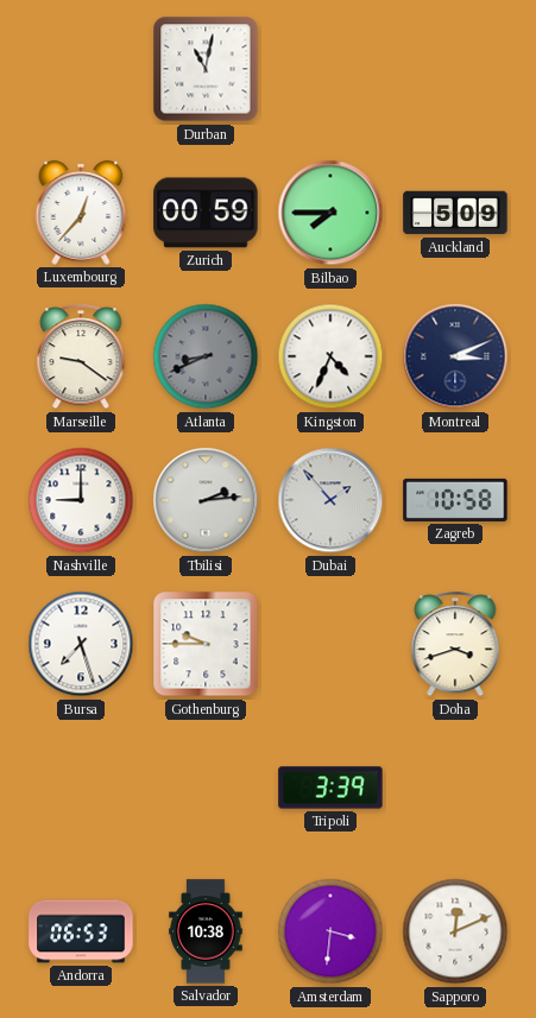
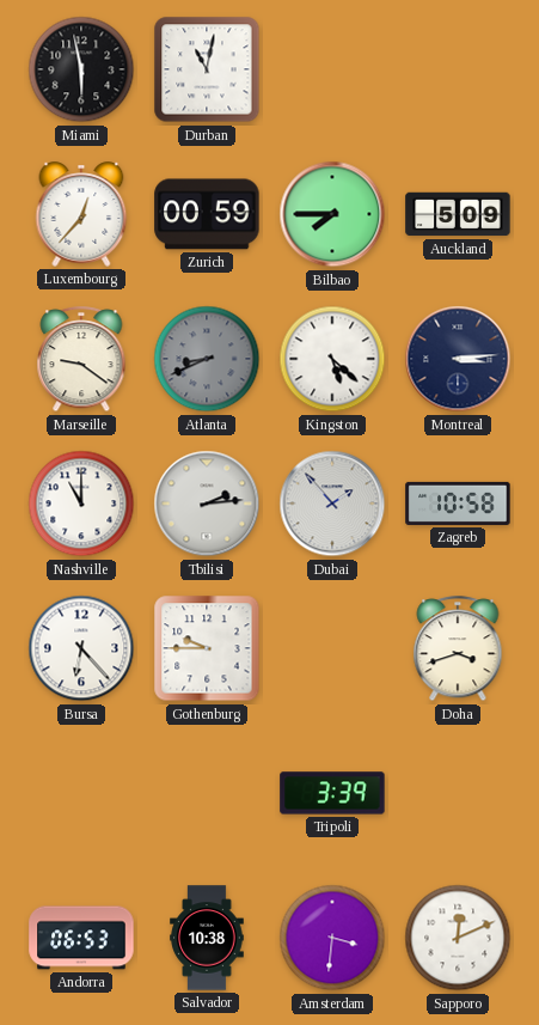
Miami: none -> 5:58
Kingston: 4:34 -> 5:22
Montreal: 3:11 -> 3:14
Nashville: 9:00 -> 11:00
Bursa: 7:27 -> 6:23
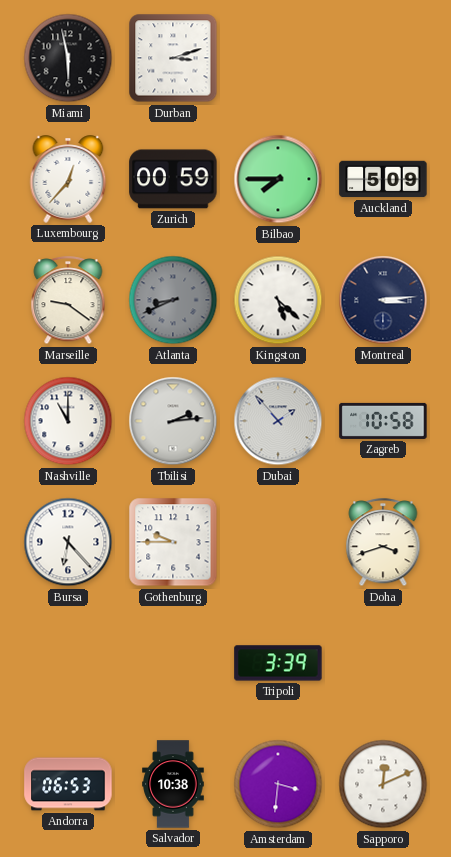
Durban: 11:02 -> 3:12
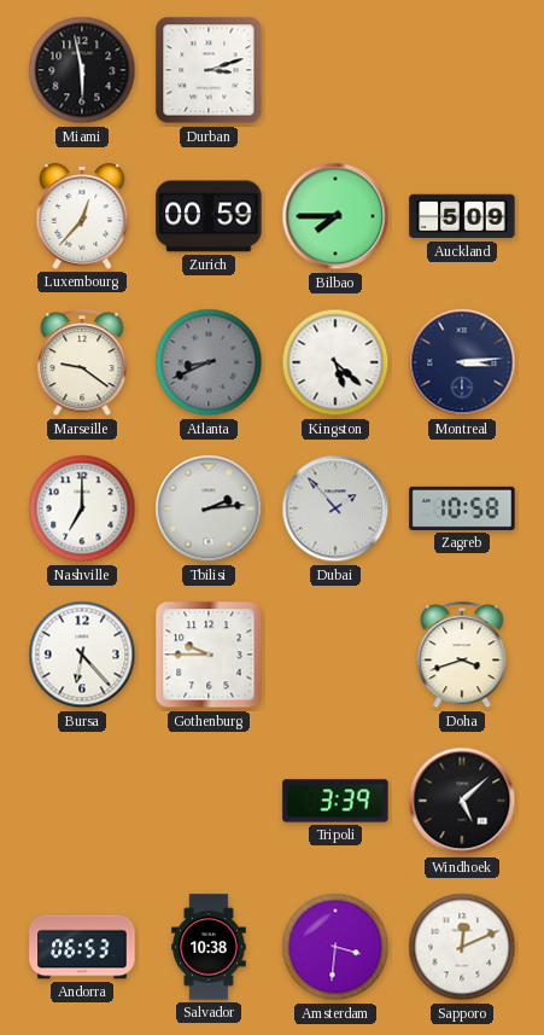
Nashville: 11:00 -> 7:00
Windhoek: none -> 5:08
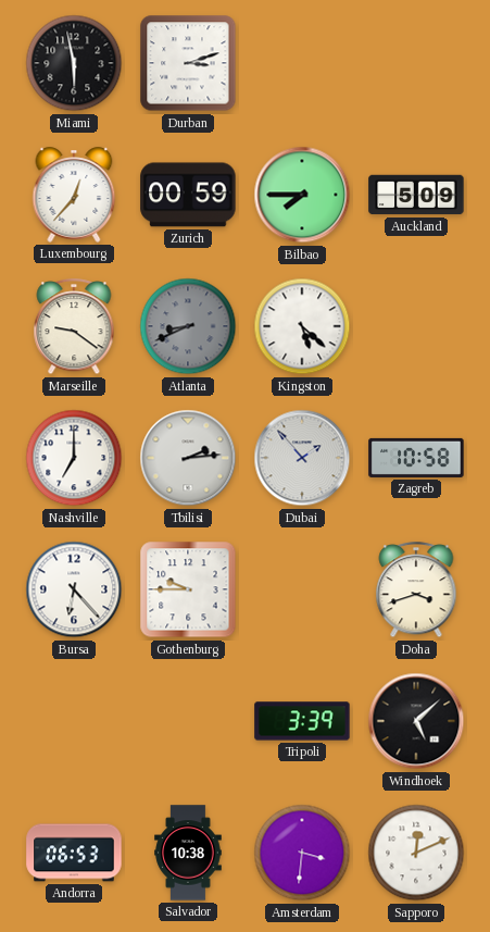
Montreal: 3:14 -> none
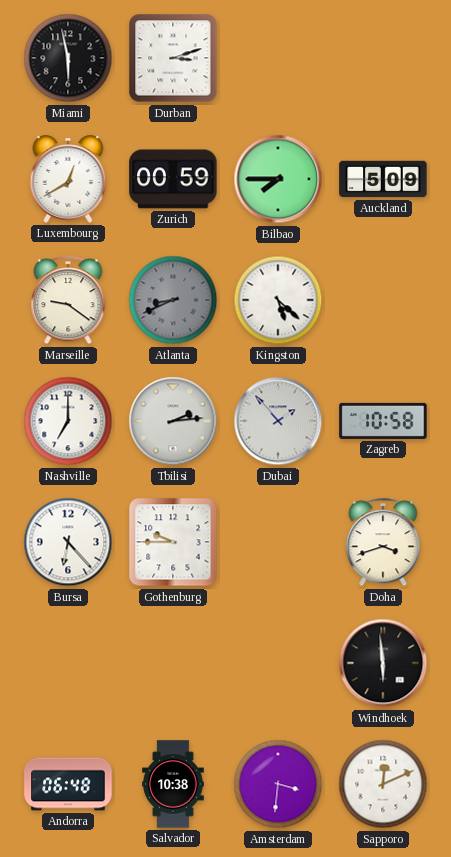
Luxembourg: 12:37 -> 12:40
Tripoli: 3:39 -> none
Windhoek: 5:08 -> 5:59
Andorra: 06:53 -> 06:48
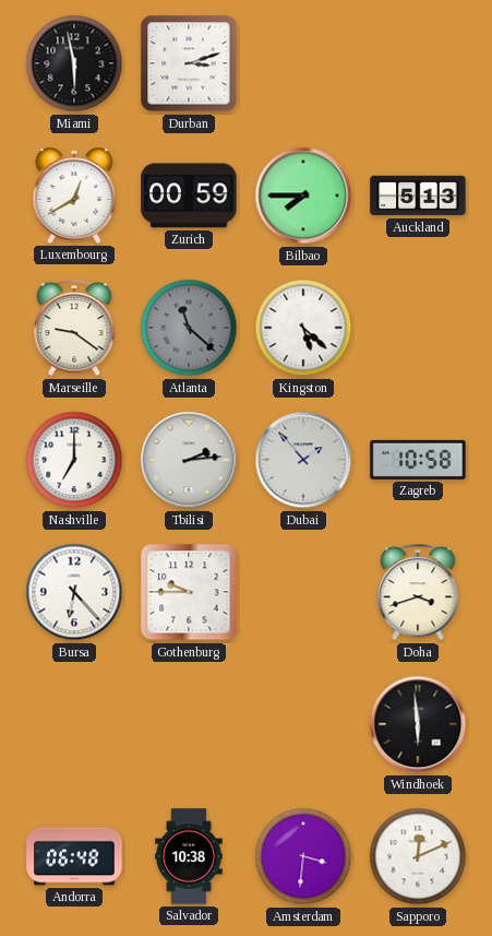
Auckland: 5:09 -> 5:13
Atlanta: 8:41 -> 11:22
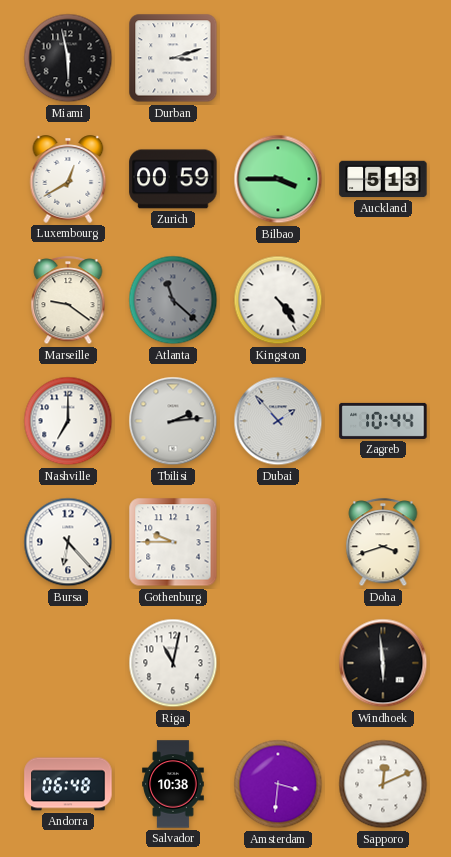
Bilbao: 7:45 -> 3:45
Kingston: 5:22 -> 4:24
Zagreb: 10:58 -> 10:44
Riga: none -> 11:02
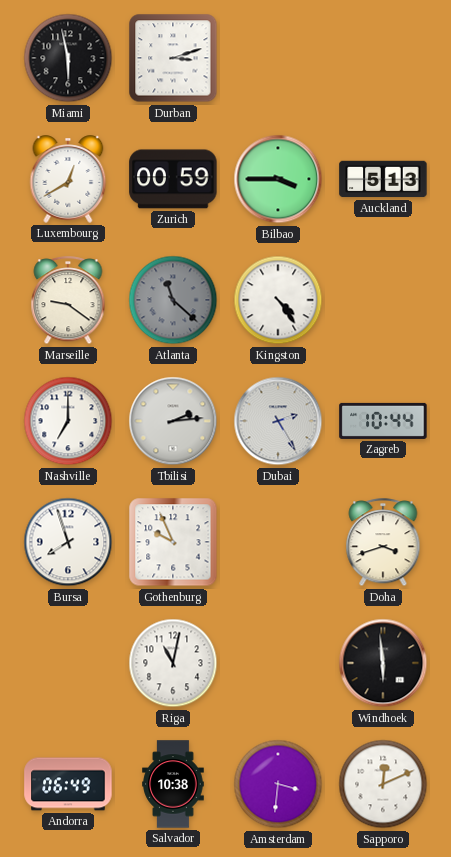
Dubai: 1:53 -> 2:25
Bursa: 6:23 -> 7:57
Gothenburg: 9:45 -> 9:56
Andorra: 06:48 -> 06:49
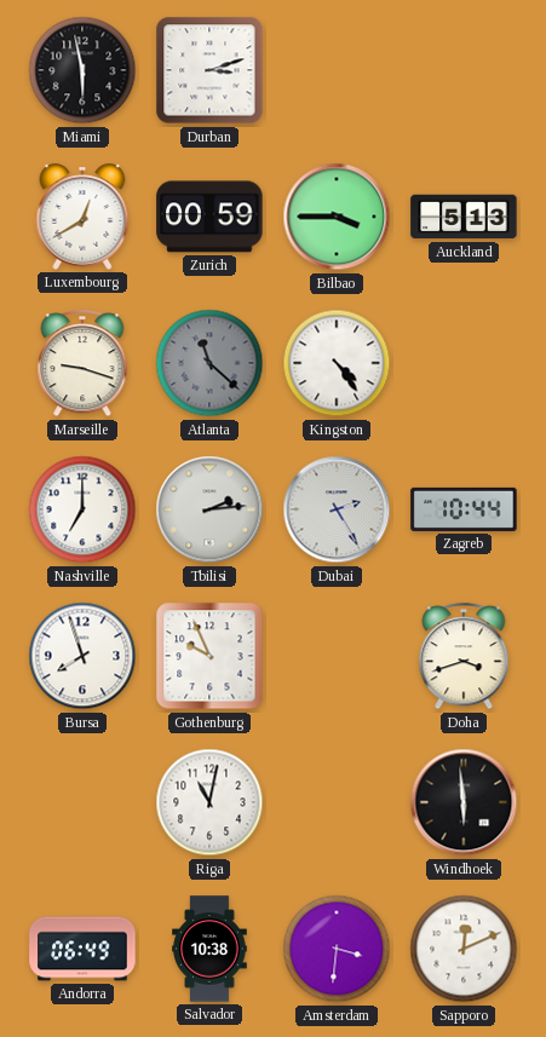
Marseille: 9:21 -> 9:18
